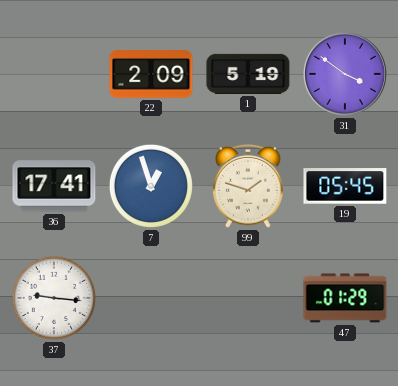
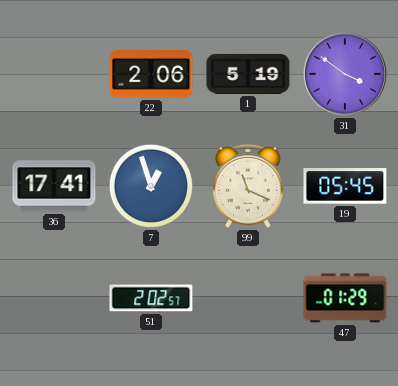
22: 2:09 -> 2:06
99: 1:48 -> 11:19
37: 9:16 -> none
51: none -> 2:02
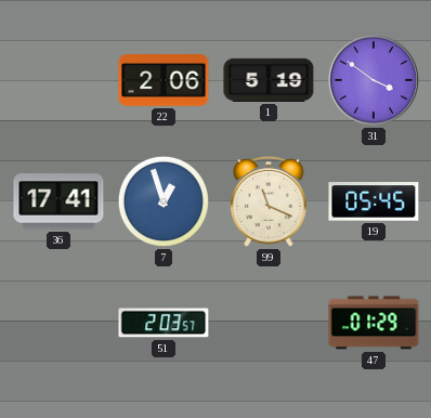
51: 2:02 -> 2:03
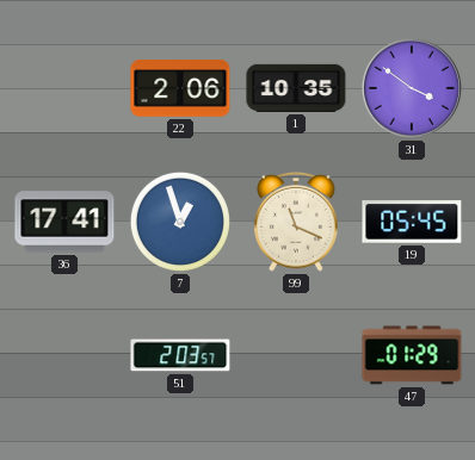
1: 5:19 -> 10:35
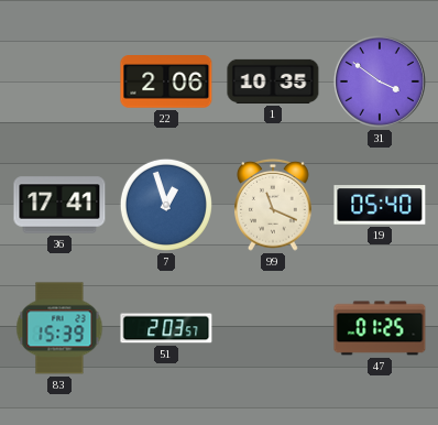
19: 05:45 -> 05:40
83: none -> 15:39
47: 01:29 -> 01:25
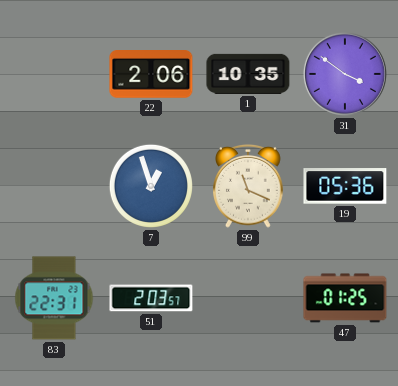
36: 17:41 -> none
19: 05:40 -> 05:36
83: 15:39 -> 22:31
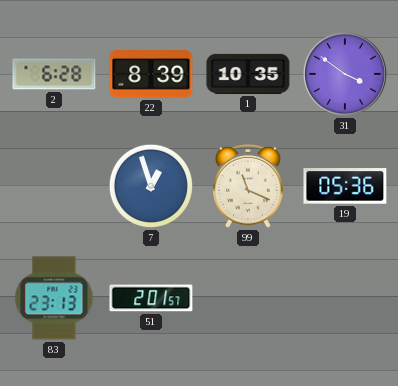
2: none -> 6:28
22: 2:06 -> 8:39
83: 22:31 -> 23:13
51: 2:03 -> 2:01
47: 01:25 -> none
